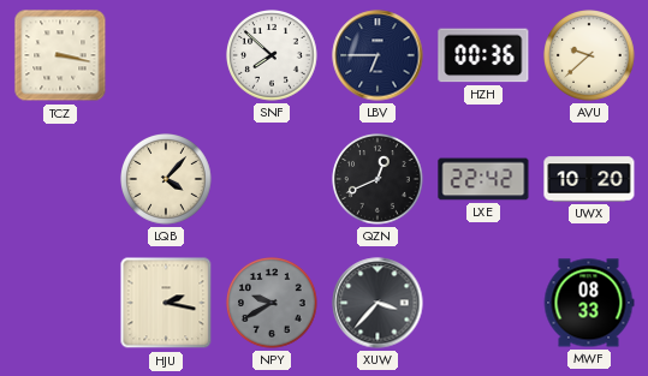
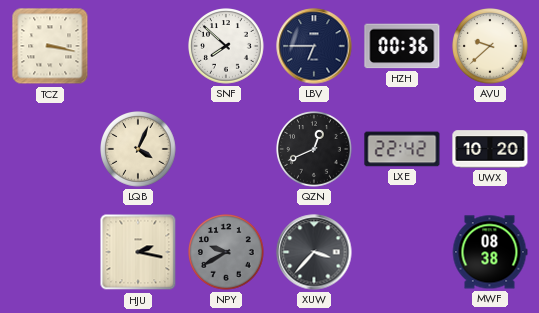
LQB: 4:07 -> 4:04
MWF: 08:33 -> 08:38
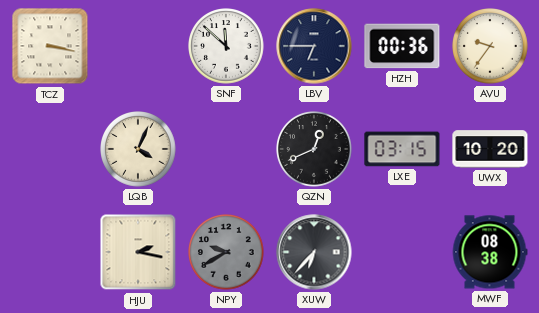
SNF: 7:52 -> 11:52
AVU: 9:38 -> 9:36
LXE: 22:42 -> 03:15
XUW: 3:37 -> 6:37
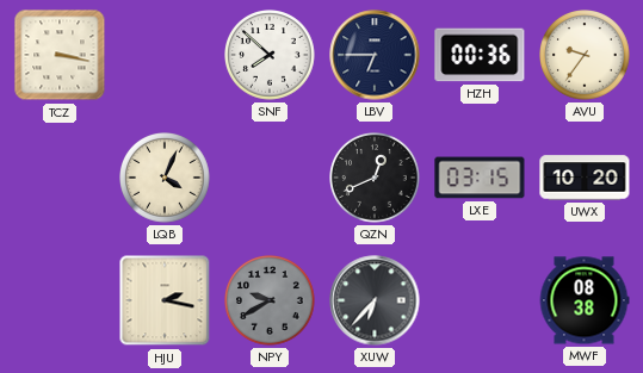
SNF: 11:52 -> 7:52
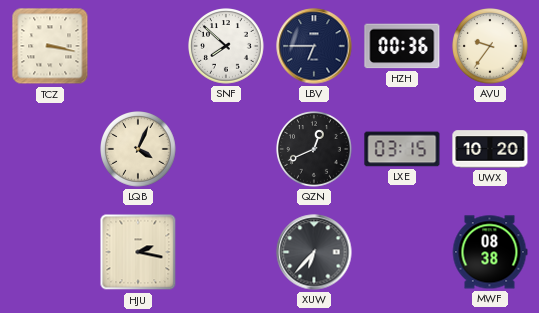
NPY: 9:40 -> none
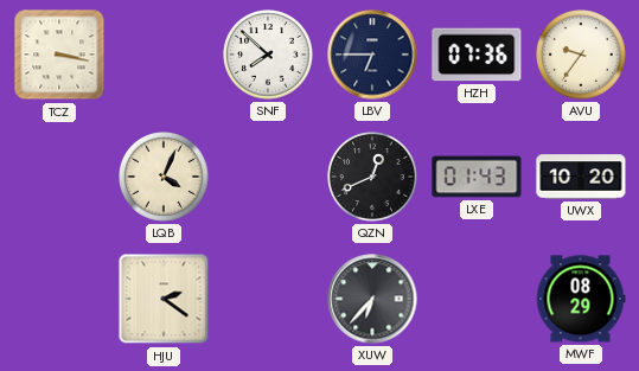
HZH: 00:36 -> 07:36
LXE: 03:15 -> 01:43
HJU: 2:17 -> 2:21
MWF: 08:38 -> 08:29
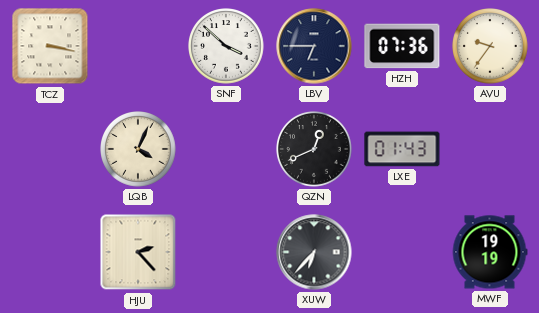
SNF: 7:52 -> 3:52
UWX: 10:20 -> none
HJU: 2:21 -> 2:23
MWF: 08:29 -> 19:19
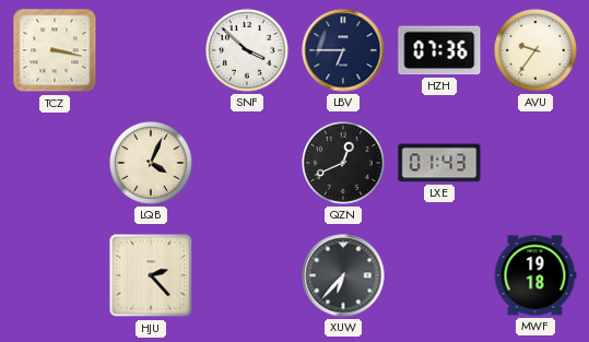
MWF: 19:19 -> 19:18
